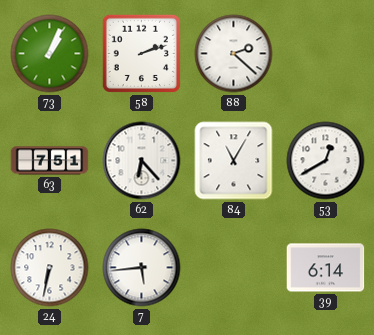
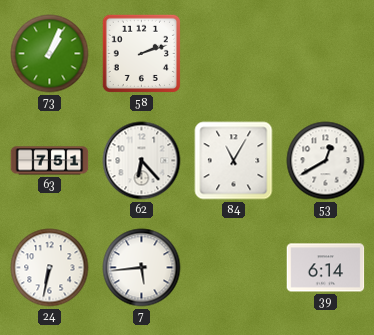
88: 2:22 -> none
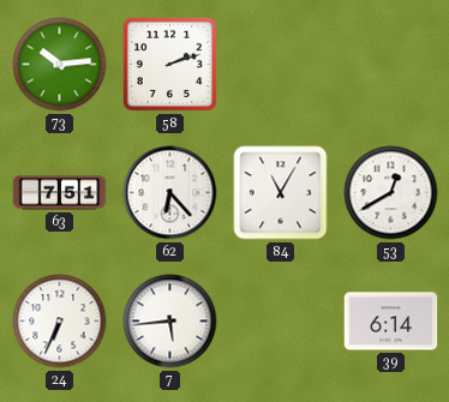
73: 1:04 -> 10:14
24: 6:32 -> 6:34
